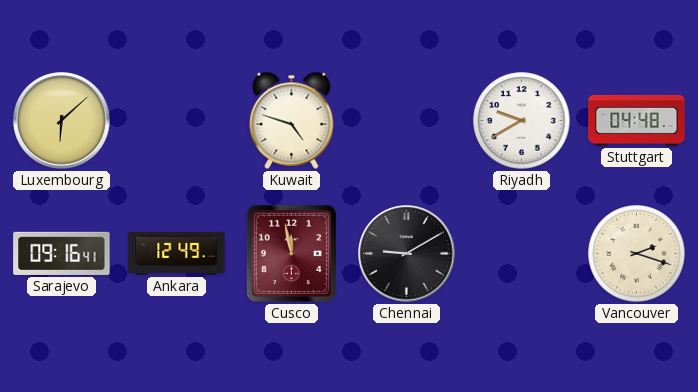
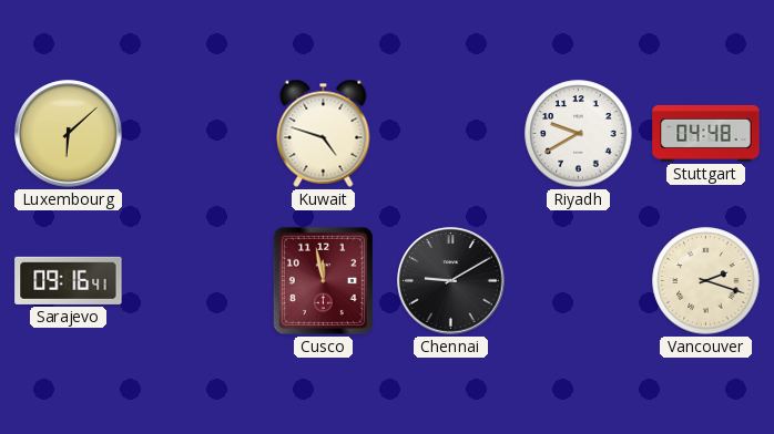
Ankara: 12:49 -> none
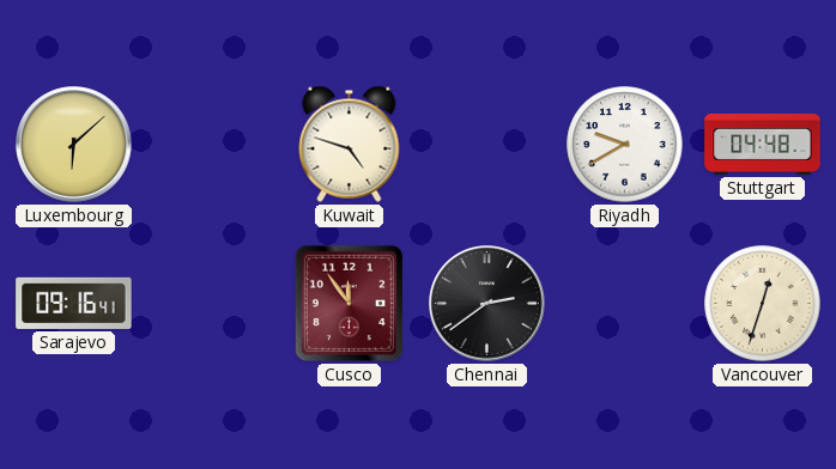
Cusco: 11:58 -> 11:54
Chennai: 9:10 -> 2:39
Vancouver: 2:18 -> 12:33
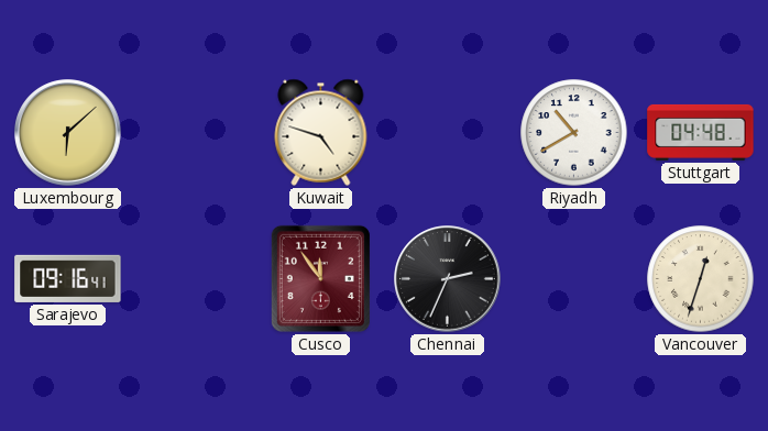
Riyadh: 9:40 -> 10:40
Chennai: 2:39 -> 2:34
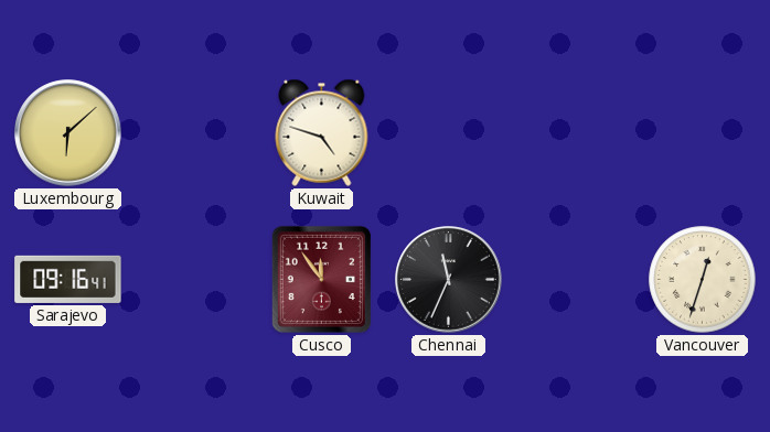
Riyadh: 10:40 -> none
Stuttgart: 04:48 -> none
Chennai: 2:34 -> 11:34
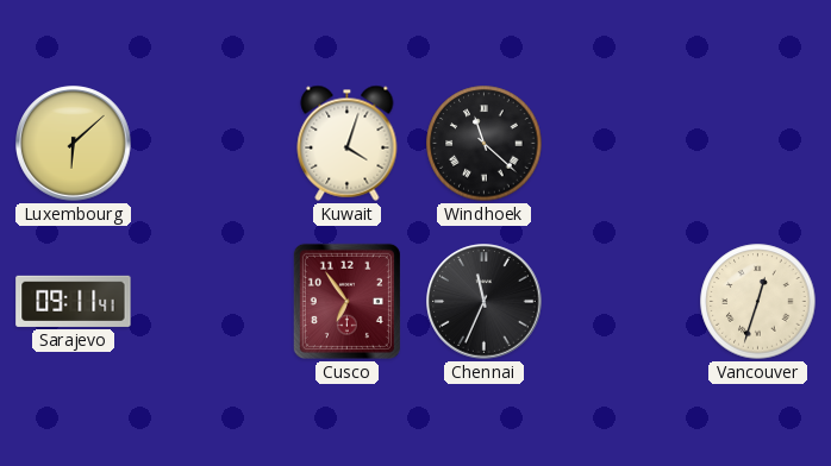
Kuwait: 4:48 -> 4:03
Windhoek: none -> 11:22
Sarajevo: 09:16 -> 09:11
Cusco: 11:54 -> 6:54
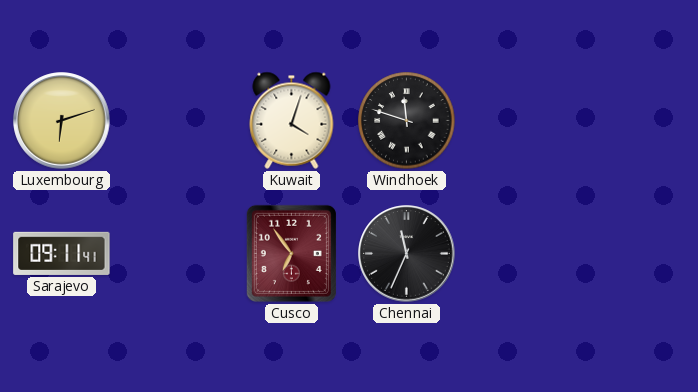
Luxembourg: 6:08 -> 6:12
Windhoek: 11:22 -> 11:48
Vancouver: 12:33 -> none
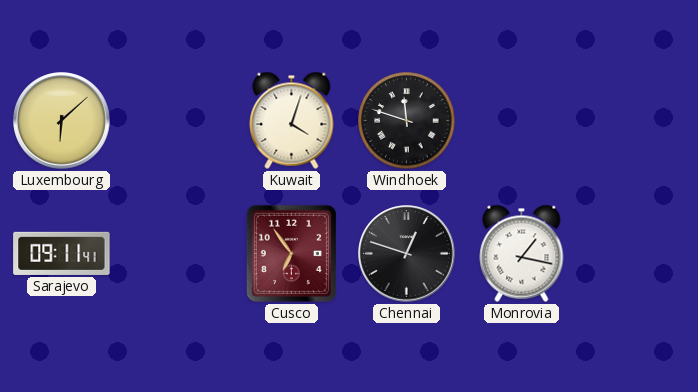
Luxembourg: 6:12 -> 6:08
Chennai: 11:34 -> 12:48
Monrovia: none -> 1:17
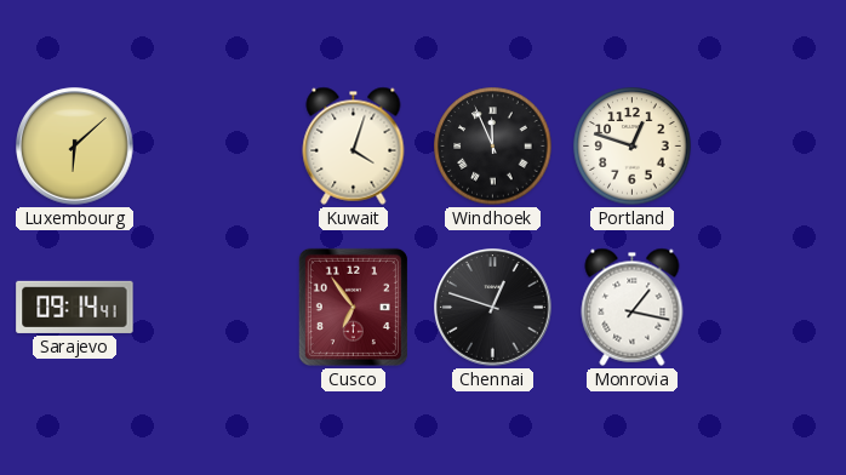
Windhoek: 11:48 -> 11:56
Portland: none -> 12:48
Sarajevo: 09:11 -> 09:14
